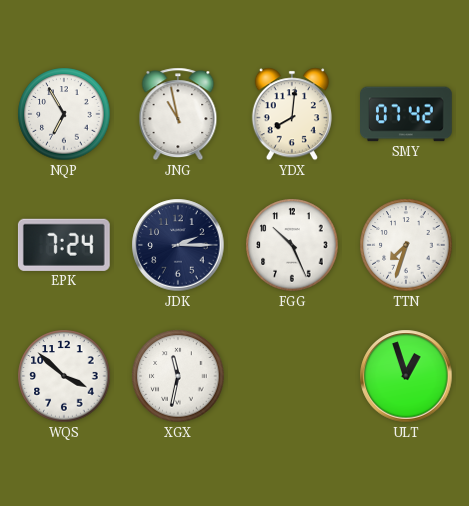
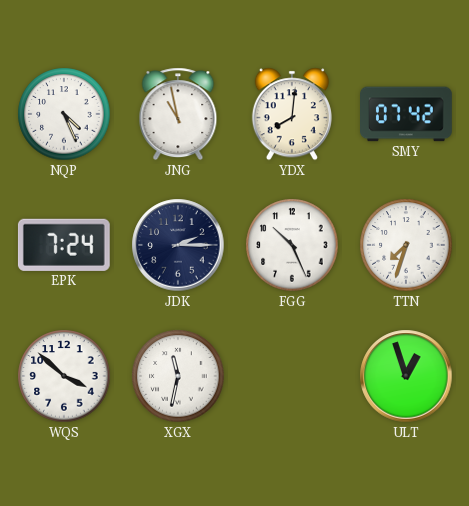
NQP: 6:55 -> 4:26
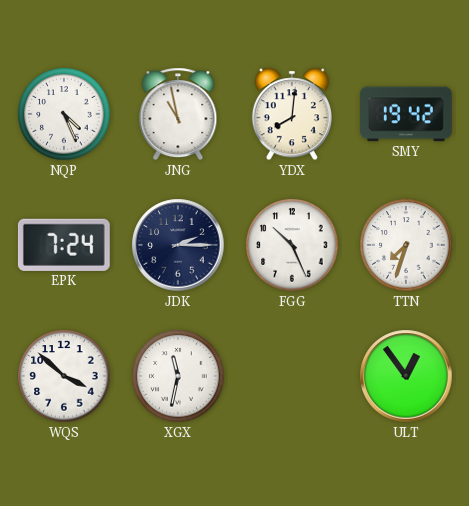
SMY: 07:42 -> 19:42
ULT: 12:57 -> 12:54
